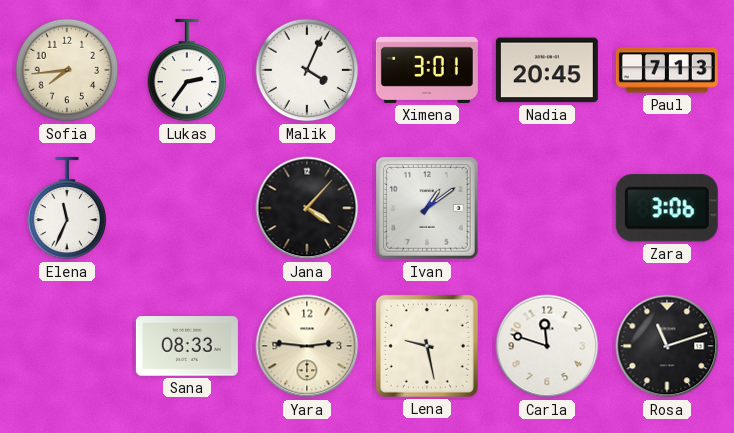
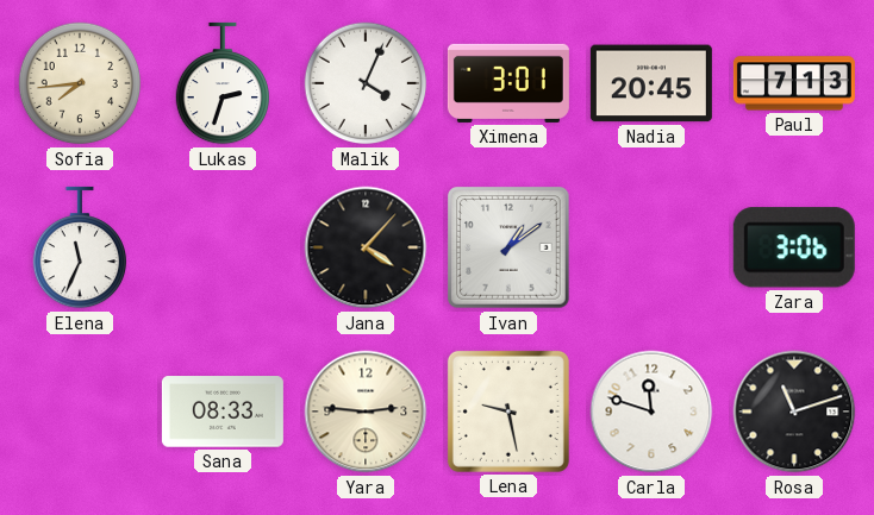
Lukas: 2:36 -> 2:33
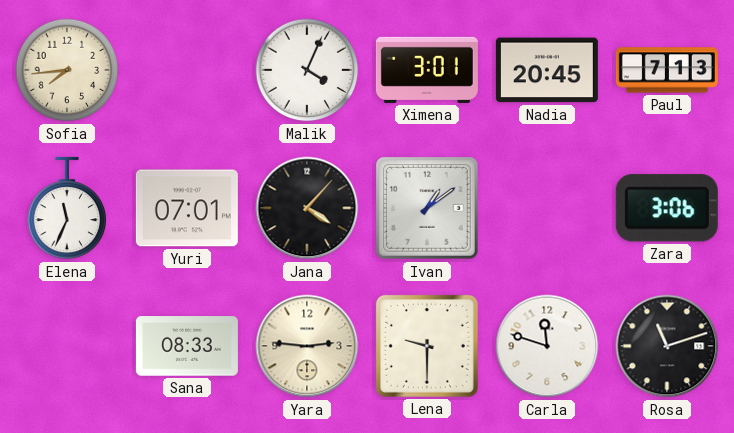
Lukas: 2:33 -> none
Yuri: none -> 07:01
Lena: 9:28 -> 9:30
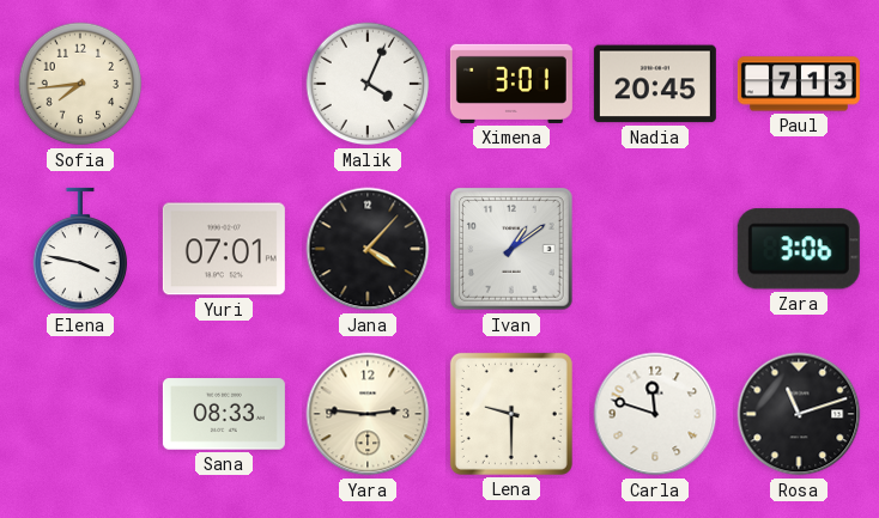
Elena: 11:34 -> 3:47
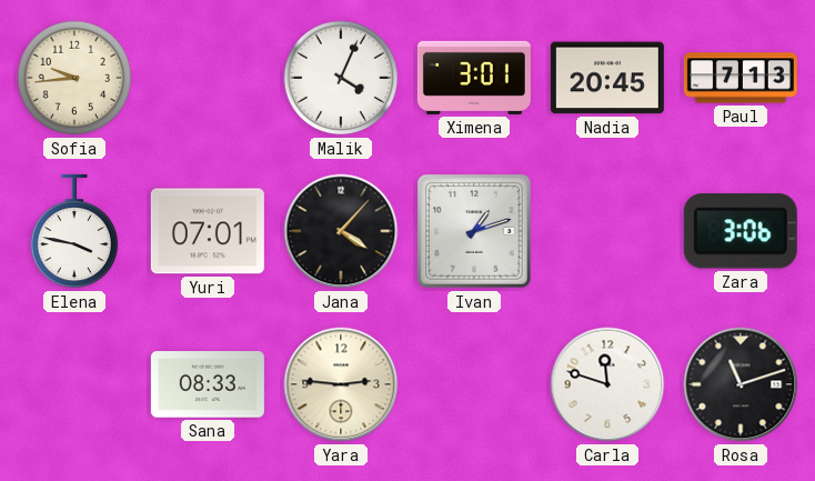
Sofia: 7:44 -> 9:44
Ivan: 1:09 -> 1:12
Lena: 9:30 -> none
